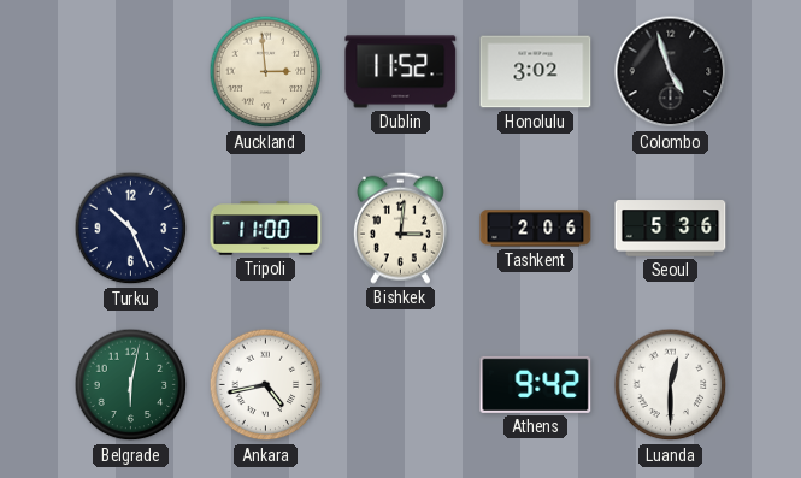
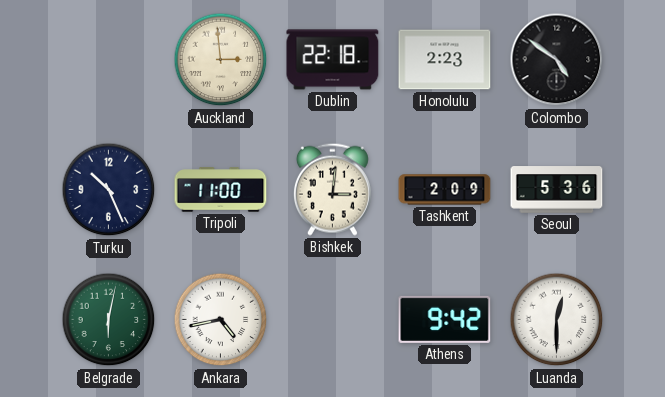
Dublin: 11:52 -> 22:18
Honolulu: 3:02 -> 2:23
Colombo: 4:57 -> 4:51
Tashkent: 2:06 -> 2:09
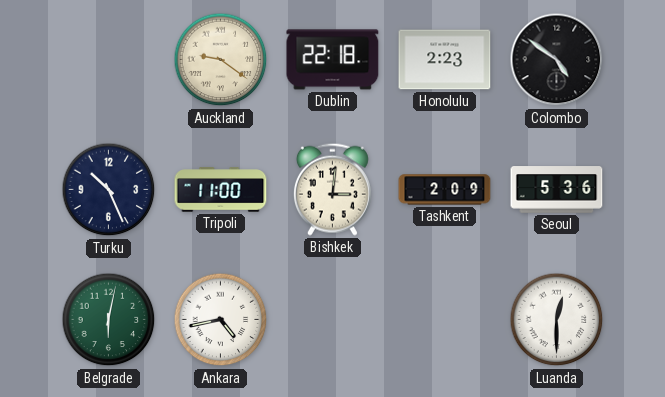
Auckland: 2:59 -> 9:21
Athens: 9:42 -> none
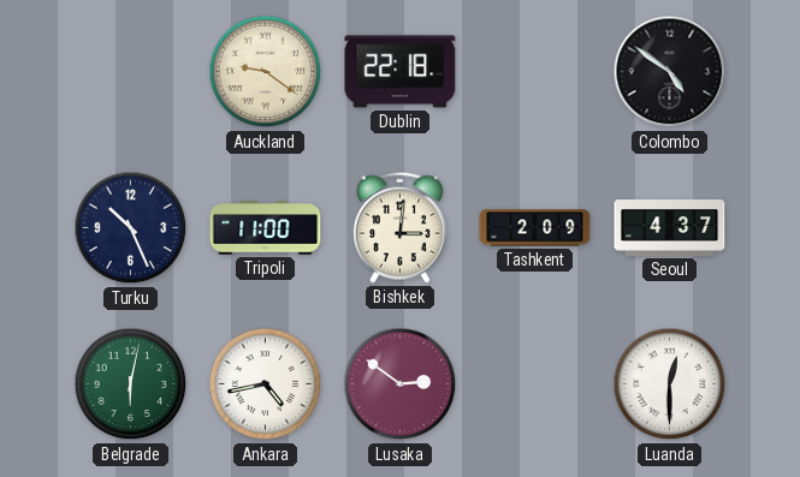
Honolulu: 2:23 -> none
Seoul: 5:36 -> 4:37
Lusaka: none -> 2:51
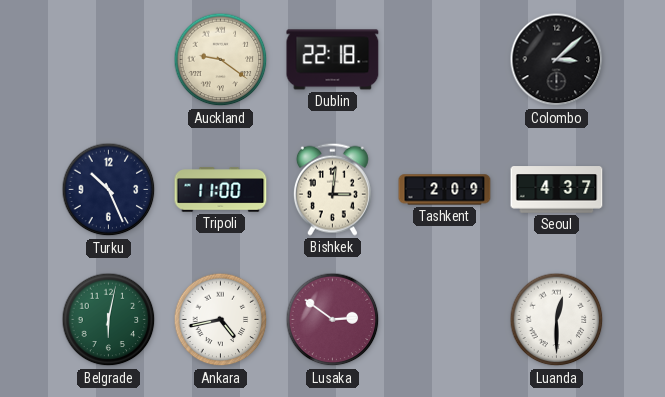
Colombo: 4:51 -> 3:08
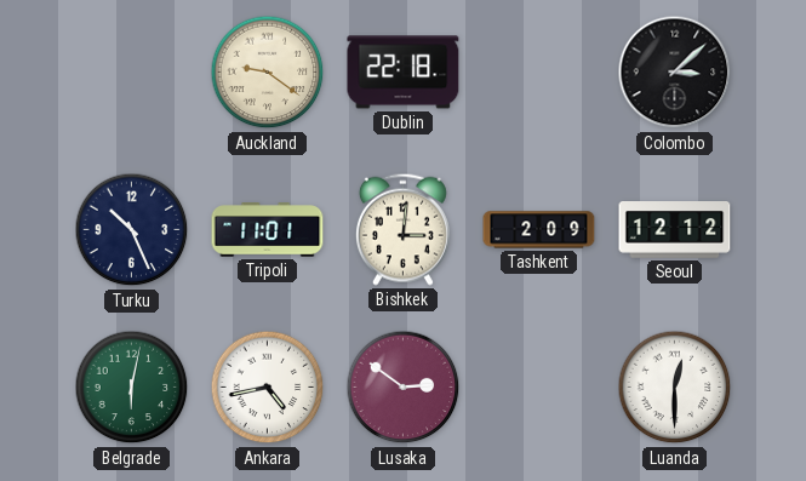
Tripoli: 11:00 -> 11:01
Seoul: 4:37 -> 12:12
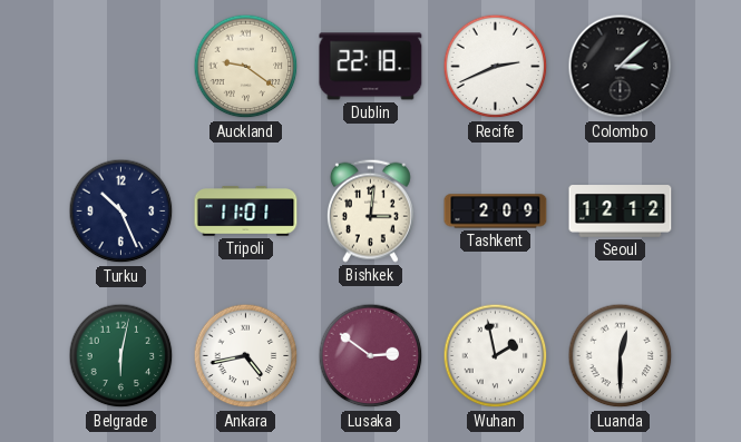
Recife: none -> 2:41
Wuhan: none -> 1:58
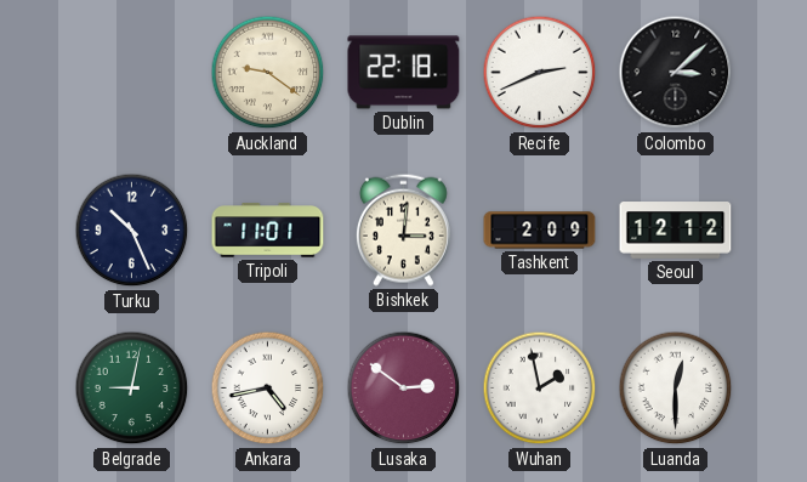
Belgrade: 6:02 -> 9:02
